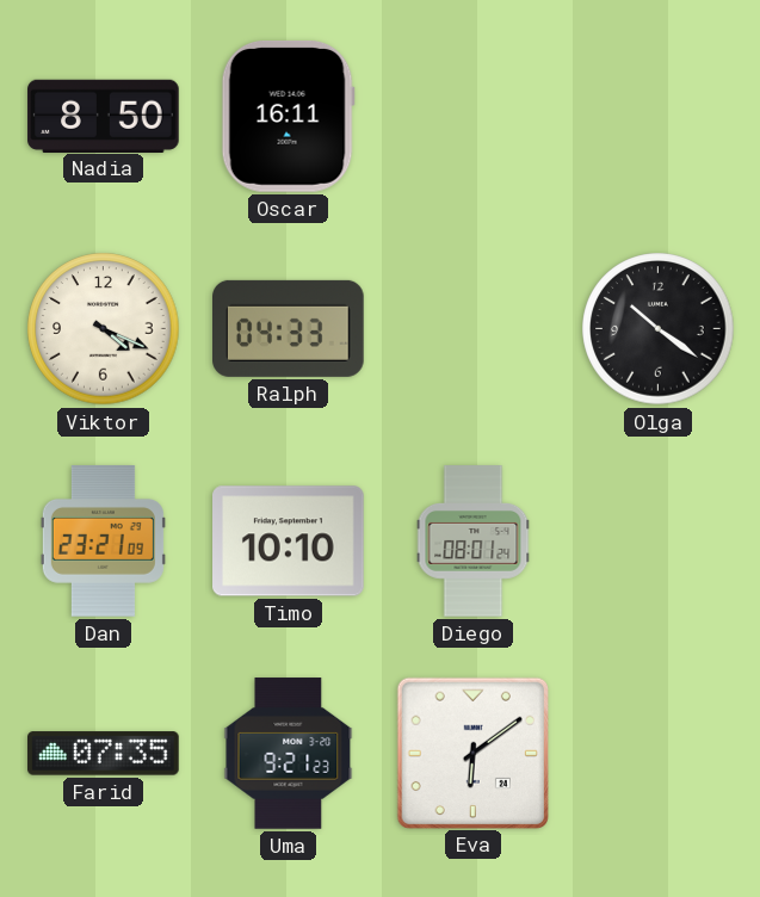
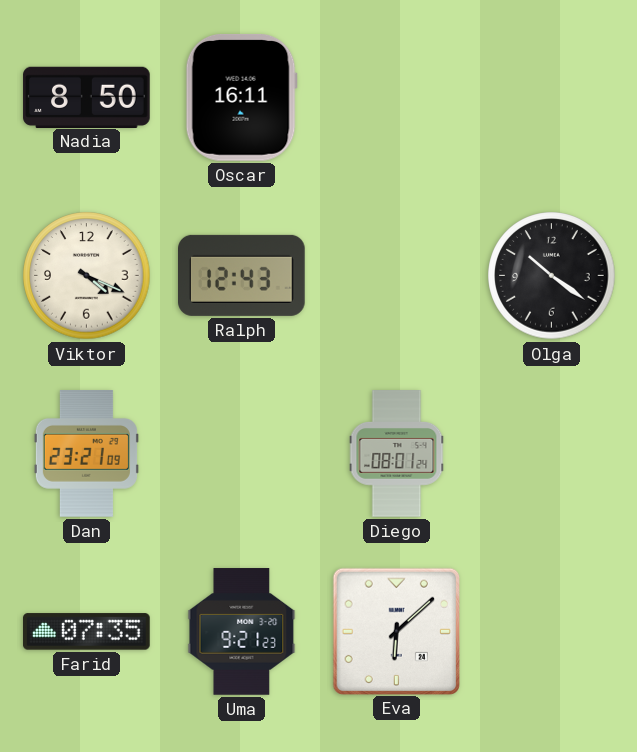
Ralph: 04:33 -> 12:43
Timo: 10:10 -> none
Eva: 6:09 -> 6:08
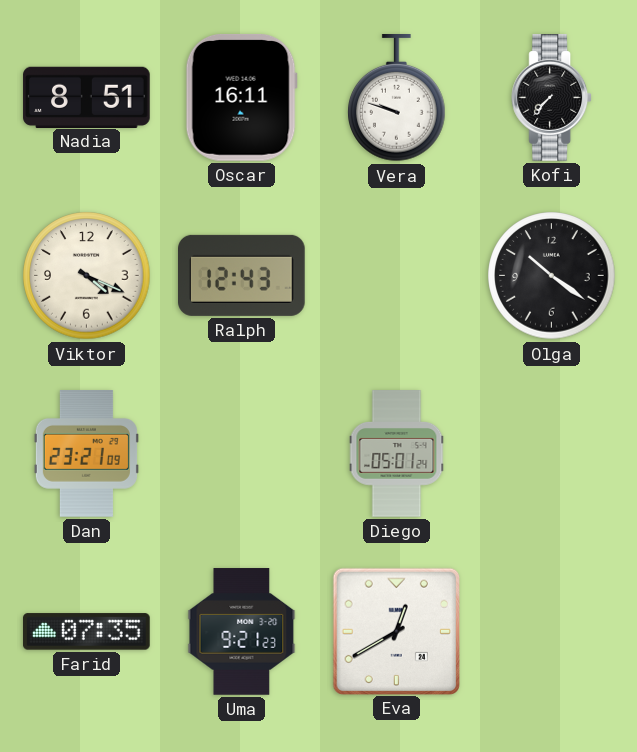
Nadia: 8:50 -> 8:51
Vera: none -> 9:48
Kofi: none -> 7:37
Diego: 08:01 -> 05:01
Eva: 6:08 -> 12:40
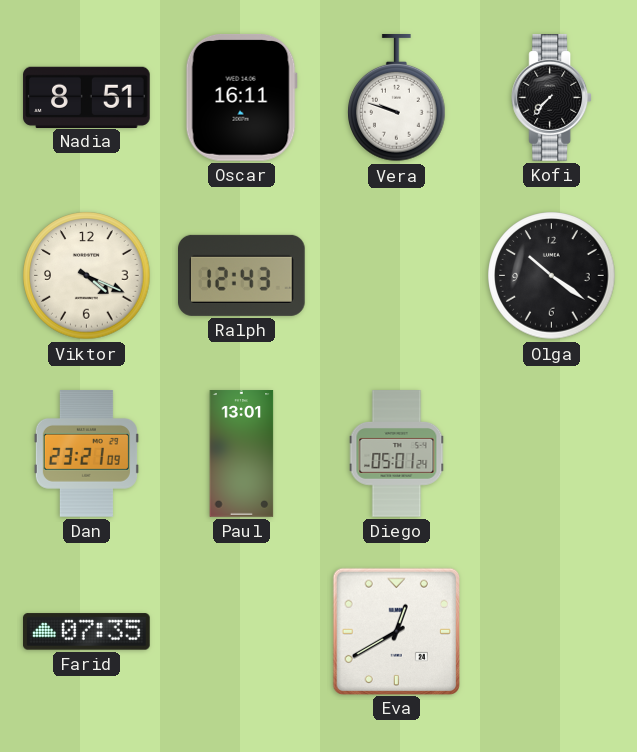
Paul: none -> 13:01
Uma: 9:21 -> none
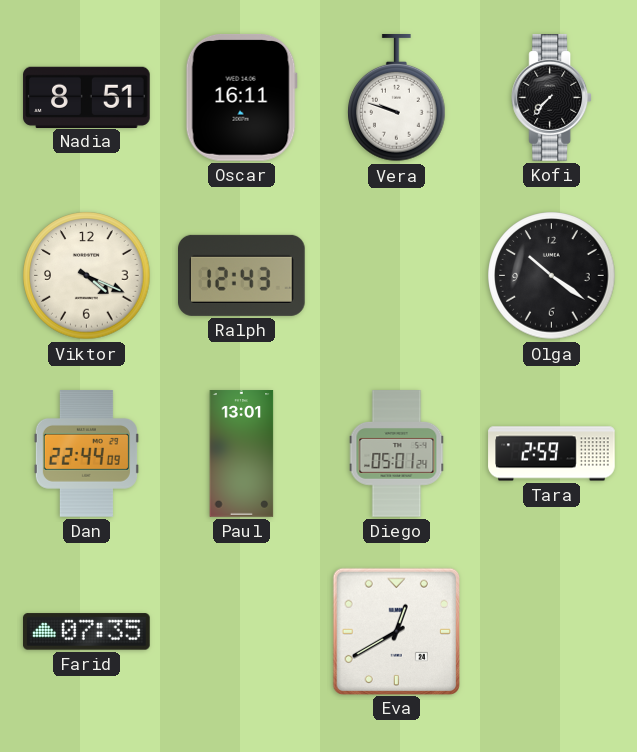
Dan: 23:21 -> 22:44
Tara: none -> 2:59
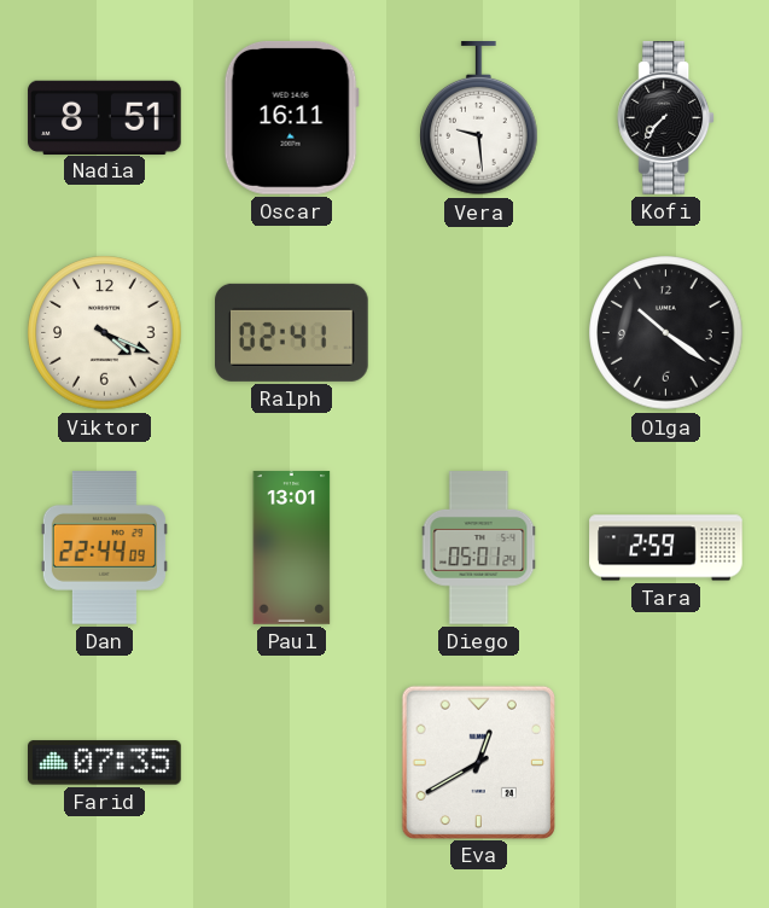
Vera: 9:48 -> 9:29
Ralph: 12:43 -> 02:41
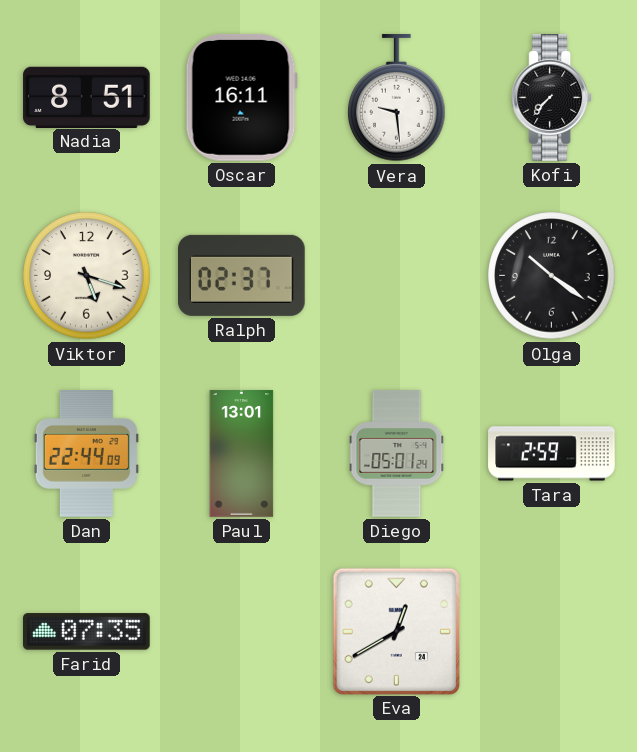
Viktor: 4:19 -> 5:18
Ralph: 02:41 -> 02:37
